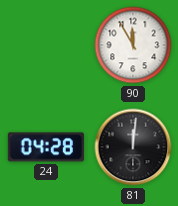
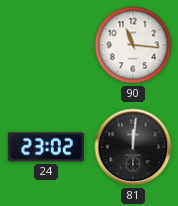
90: 11:55 -> 11:16
24: 04:28 -> 23:02
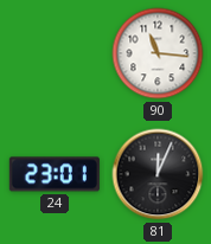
24: 23:02 -> 23:01
81: 12:01 -> 12:04
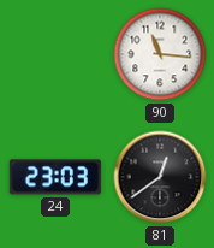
24: 23:01 -> 23:03
81: 12:04 -> 12:39
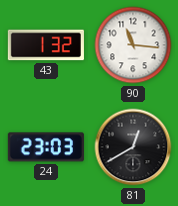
43: none -> 1:32
81: 12:39 -> 12:40
